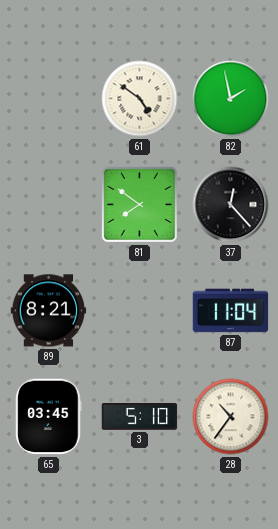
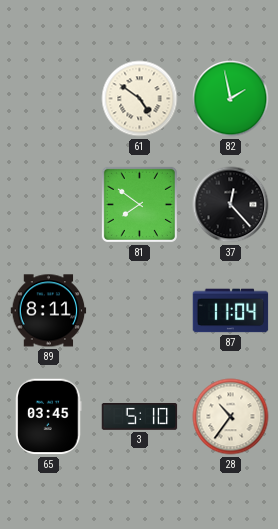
89: 8:21 -> 8:11
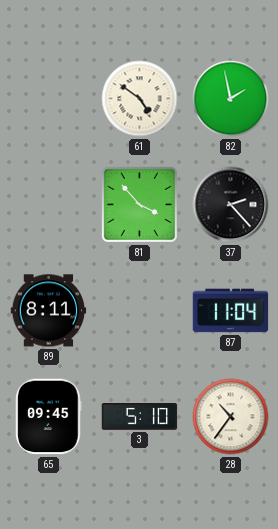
81: 7:51 -> 3:53
37: 12:23 -> 2:23
65: 03:45 -> 09:45
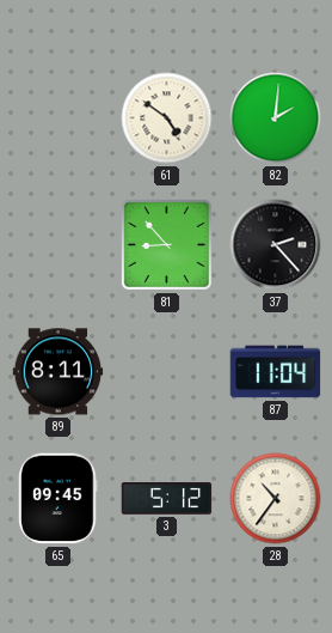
82: 1:58 -> 2:01
81: 3:53 -> 8:53
3: 5:10 -> 5:12
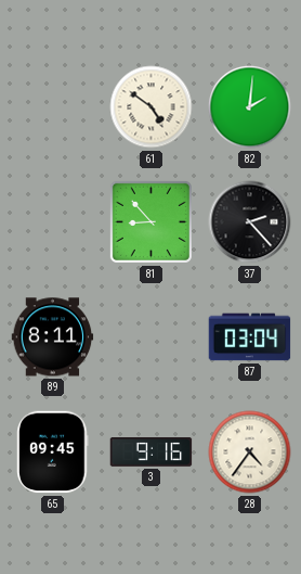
87: 11:04 -> 03:04
3: 5:12 -> 9:16
28: 10:36 -> 4:36
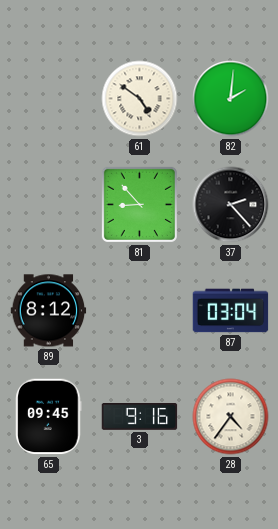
89: 8:11 -> 8:12
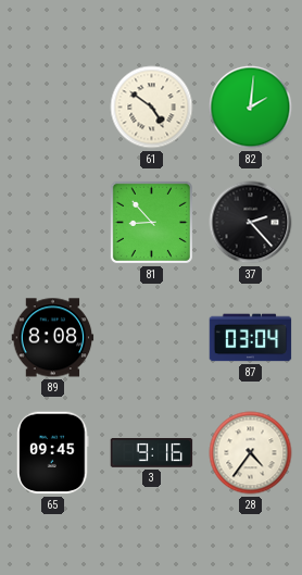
89: 8:12 -> 8:08
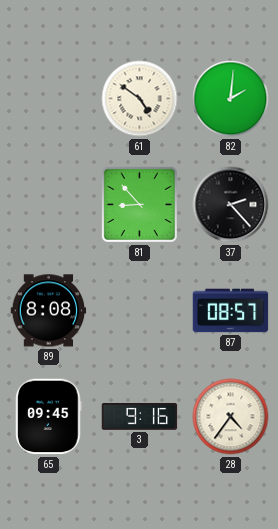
87: 03:04 -> 08:57
